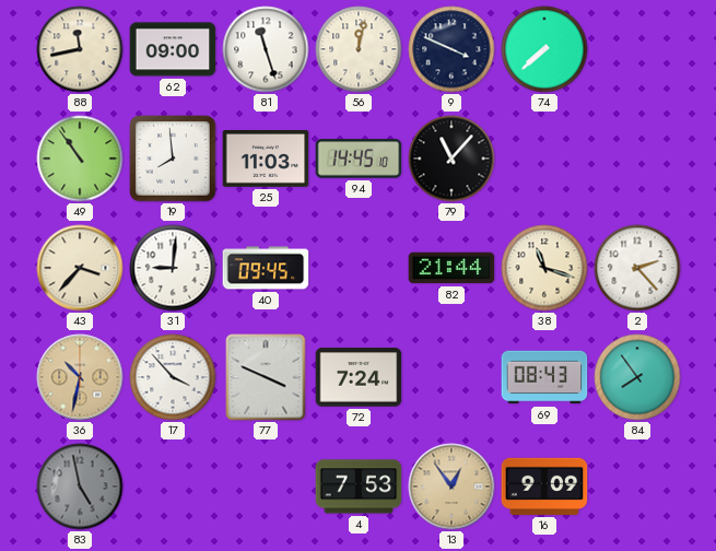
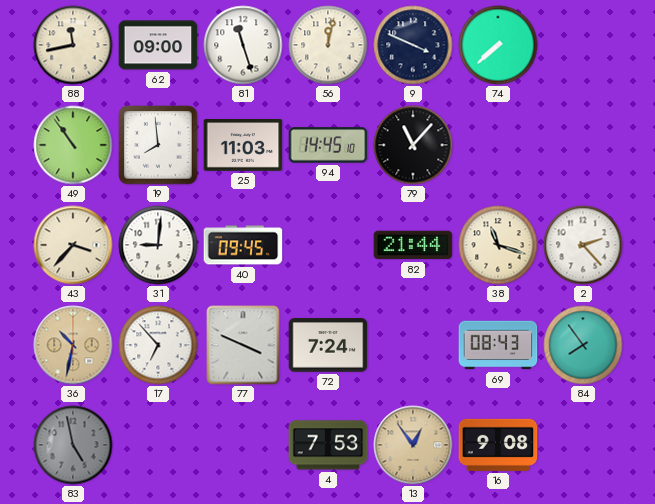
17: 3:53 -> 6:53
16: 9:09 -> 9:08
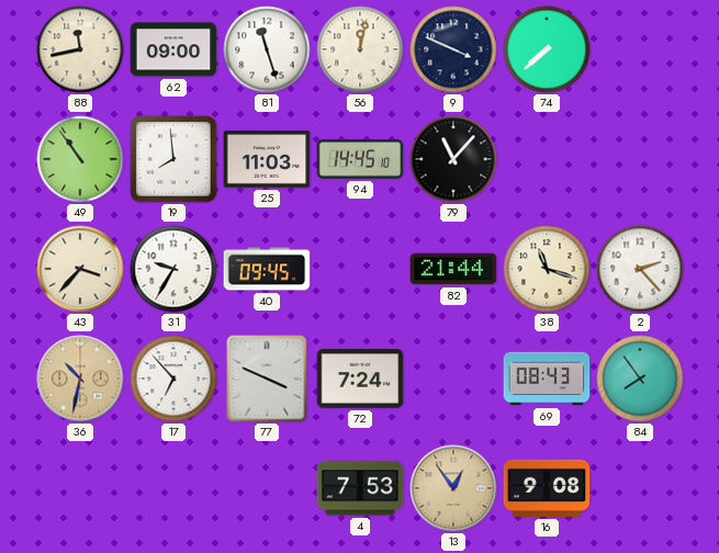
31: 9:01 -> 9:35
83: 4:58 -> none
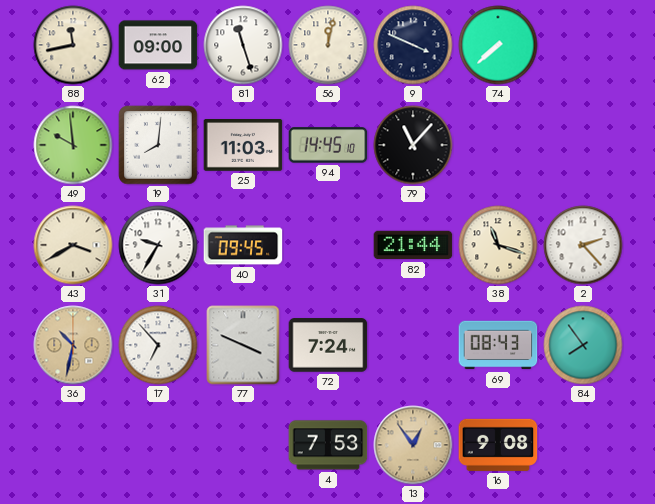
49: 10:54 -> 9:59
19: 7:59 -> 8:01
43: 3:37 -> 3:40
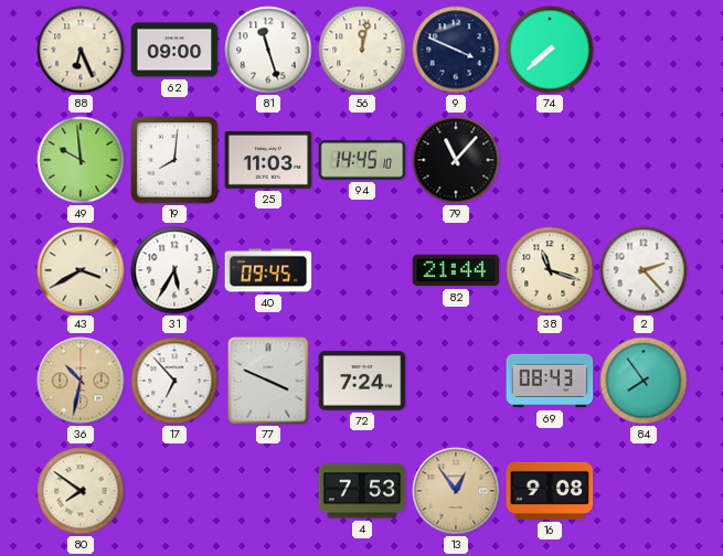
88: 11:43 -> 6:26
31: 9:35 -> 5:35
80: none -> 7:51
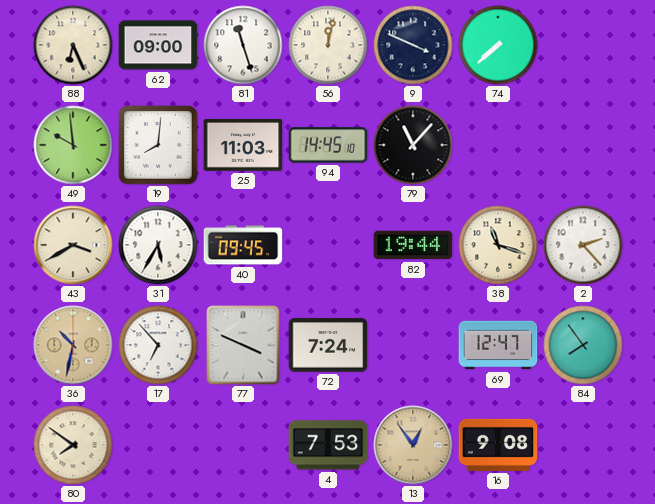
82: 21:44 -> 19:44
69: 08:43 -> 12:47
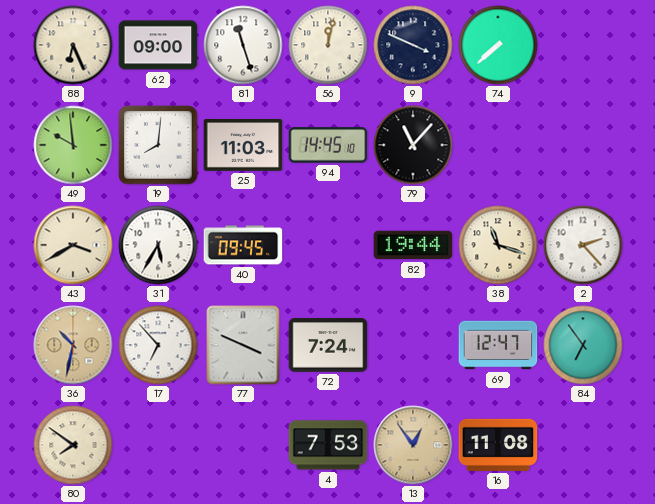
84: 7:54 -> 6:54
16: 9:08 -> 11:08
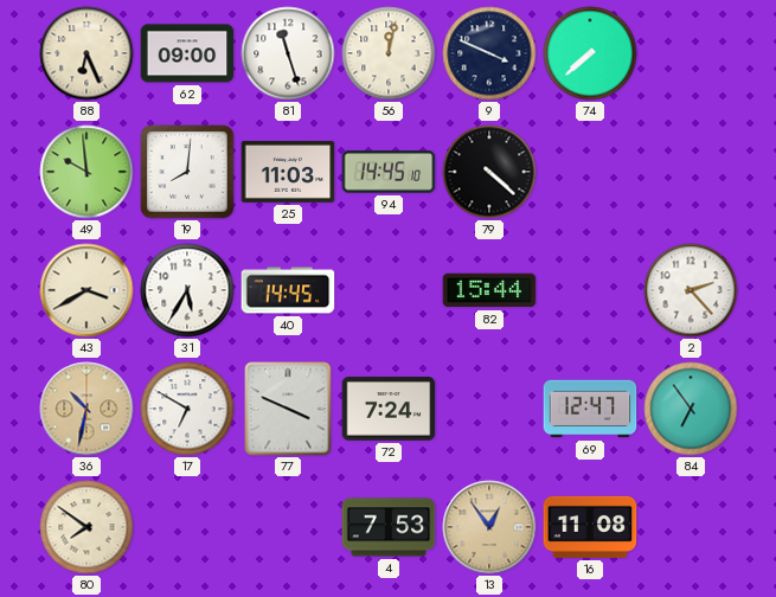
79: 11:07 -> 4:22
40: 09:45 -> 14:45
82: 19:44 -> 15:44
38: 11:18 -> none
17: 6:53 -> 6:50
